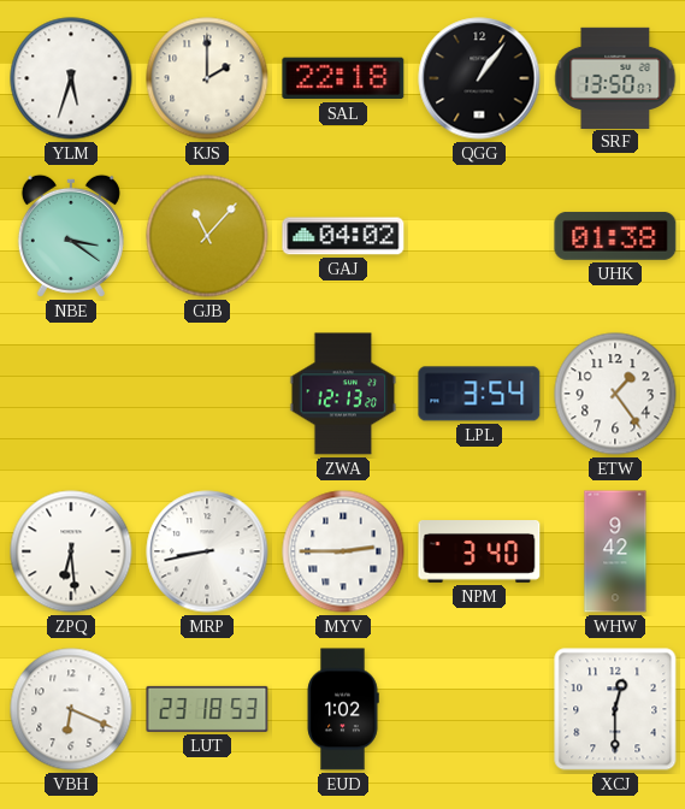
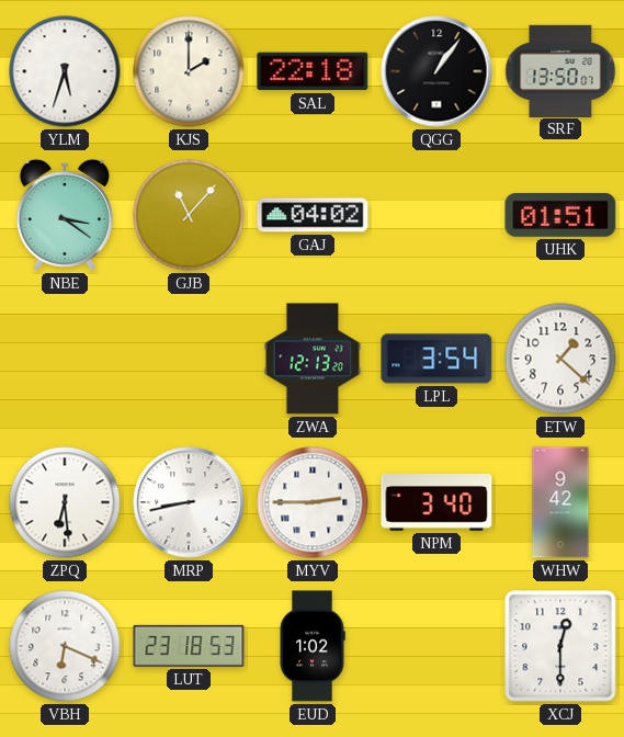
UHK: 01:38 -> 01:51
ETW: 1:24 -> 1:22
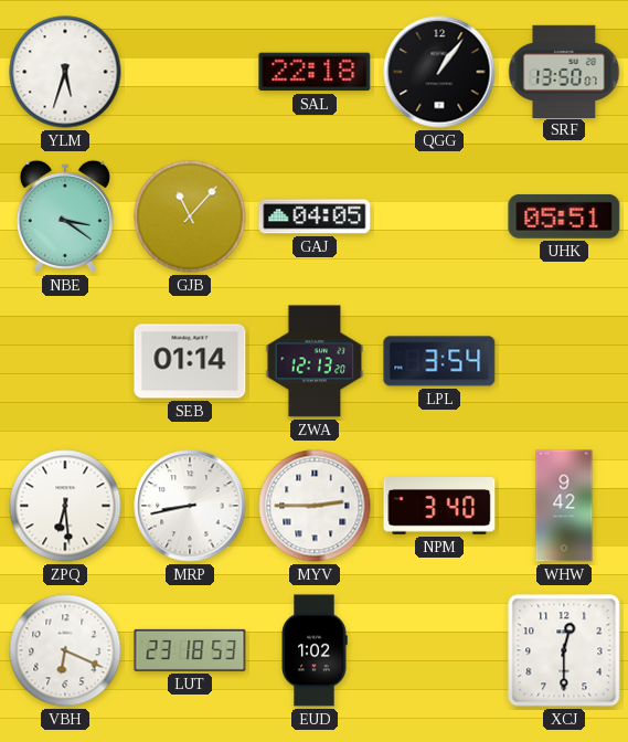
KJS: 2:00 -> none
GAJ: 04:02 -> 04:05
UHK: 01:51 -> 05:51
SEB: none -> 01:14
ETW: 1:22 -> none
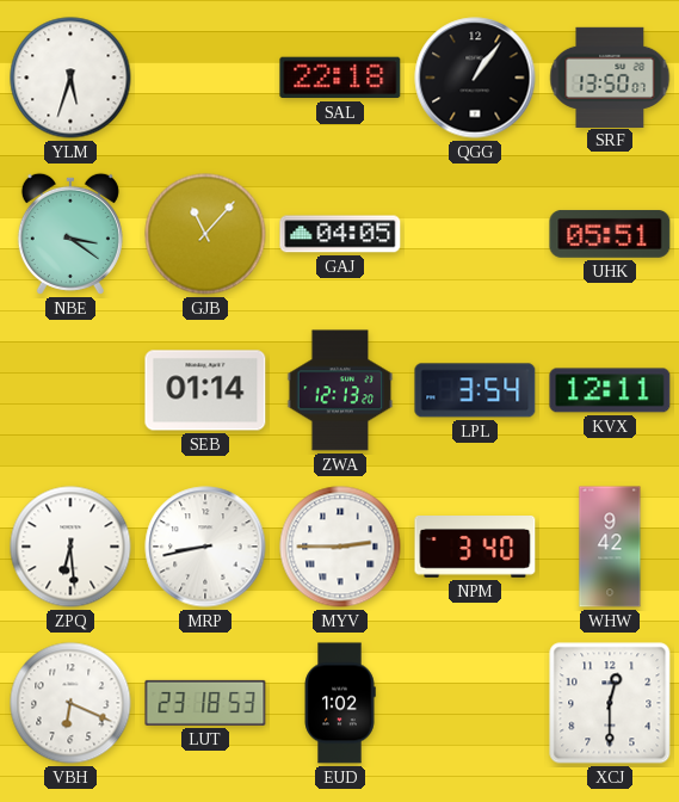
KVX: none -> 12:11
